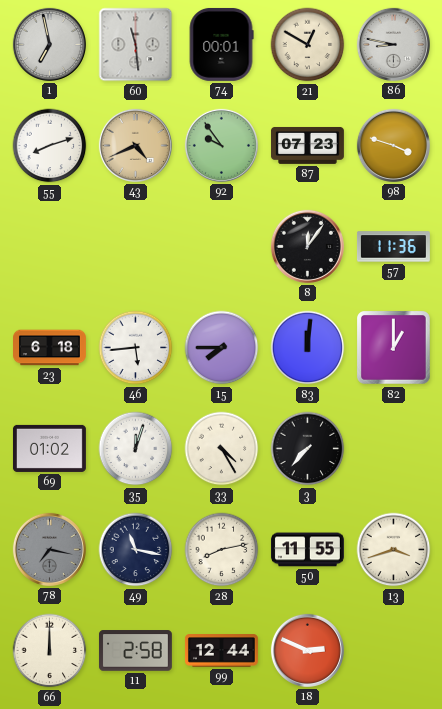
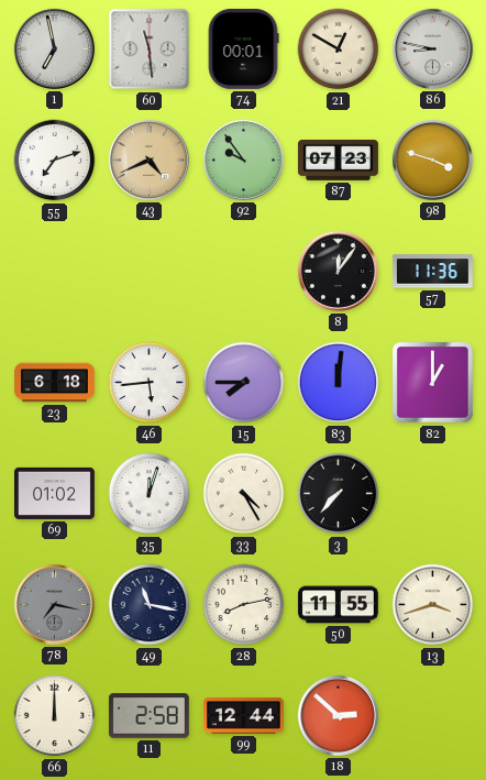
55: 8:12 -> 7:12
18: 2:49 -> 2:52
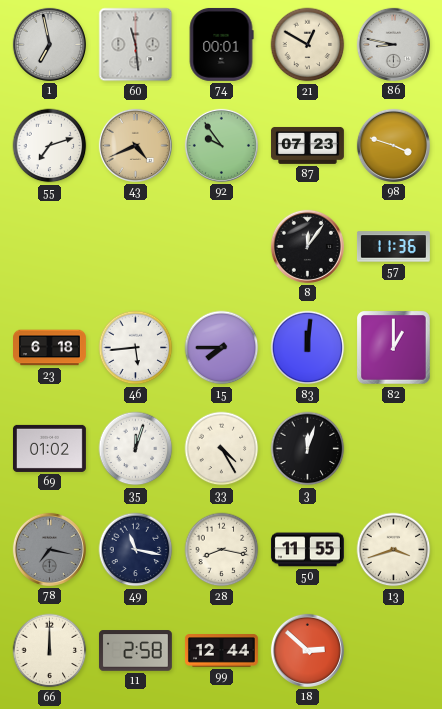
3: 7:37 -> 12:03
28: 8:13 -> 8:17
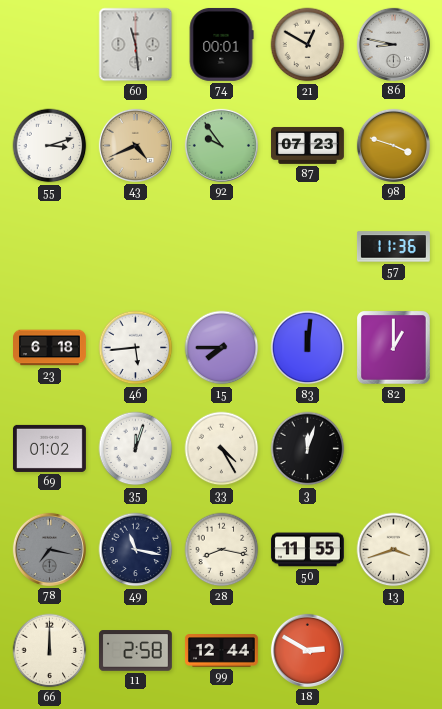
1: 6:58 -> none
55: 7:12 -> 3:12
8: 12:06 -> none
18: 2:52 -> 2:50
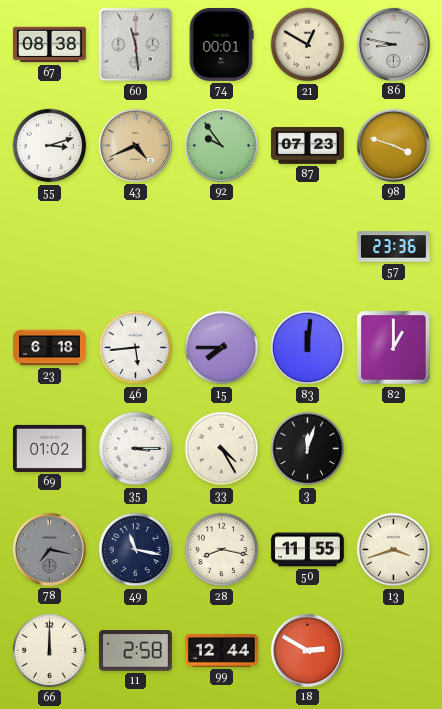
67: none -> 08:38
57: 11:36 -> 23:36
35: 12:03 -> 3:15
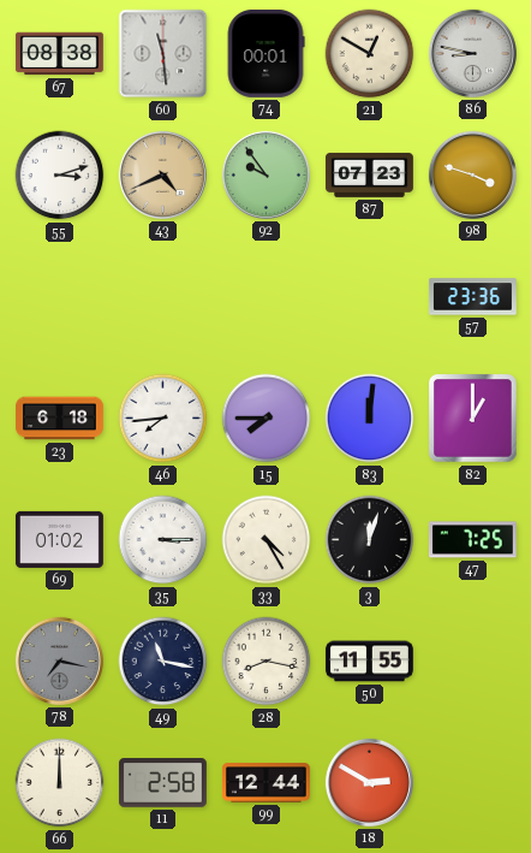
46: 5:44 -> 7:44
47: none -> 7:25
13: 3:42 -> none
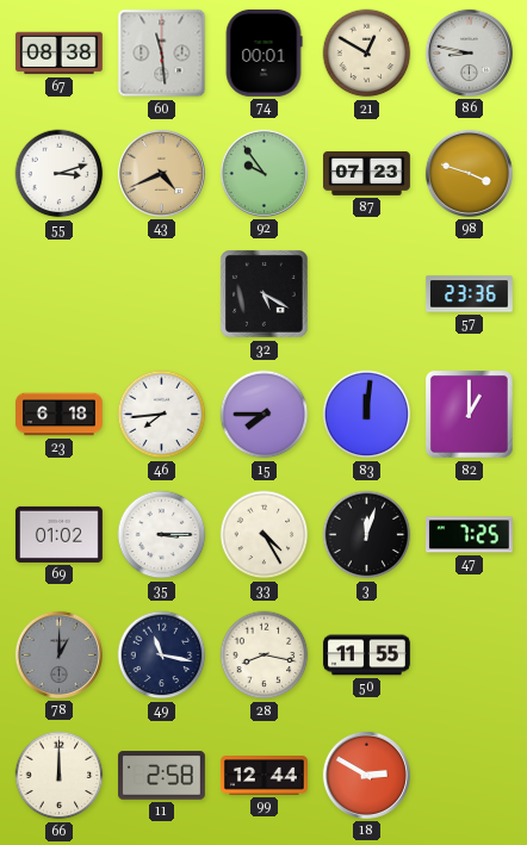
32: none -> 5:20
78: 7:17 -> 1:00
